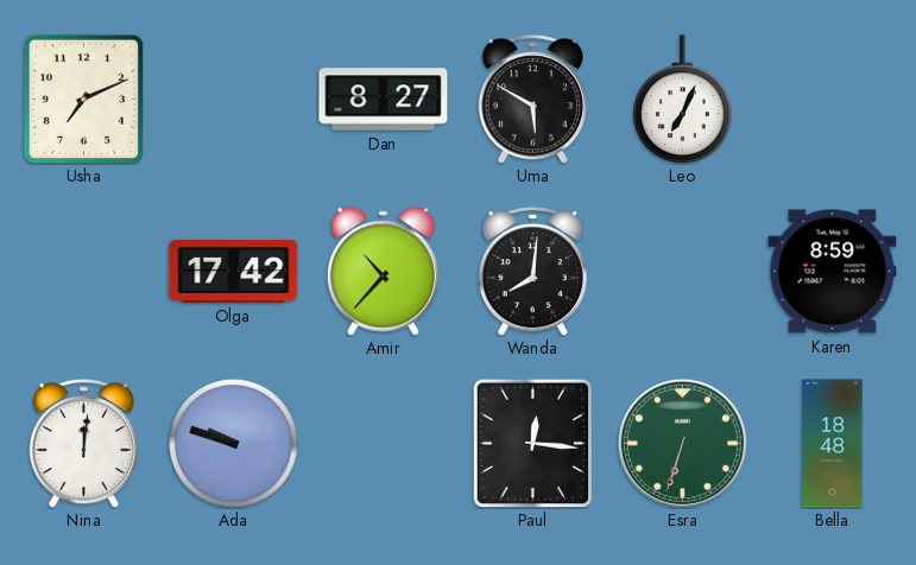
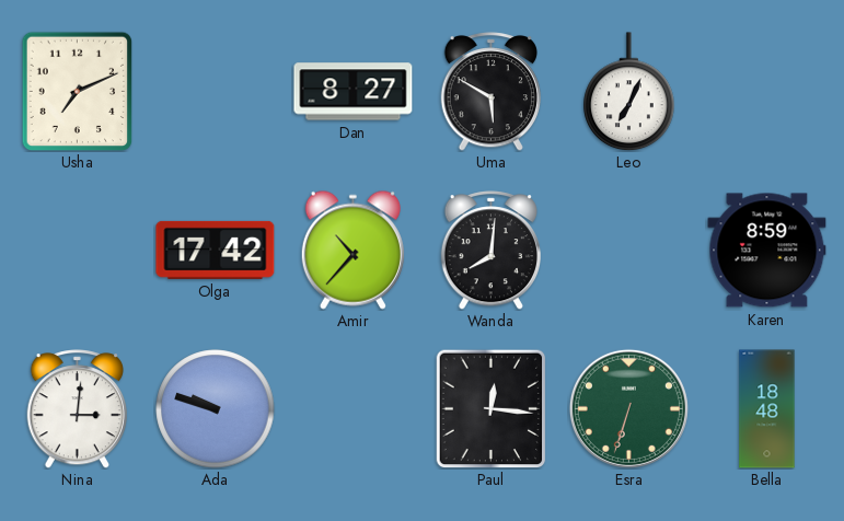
Nina: 12:01 -> 3:01
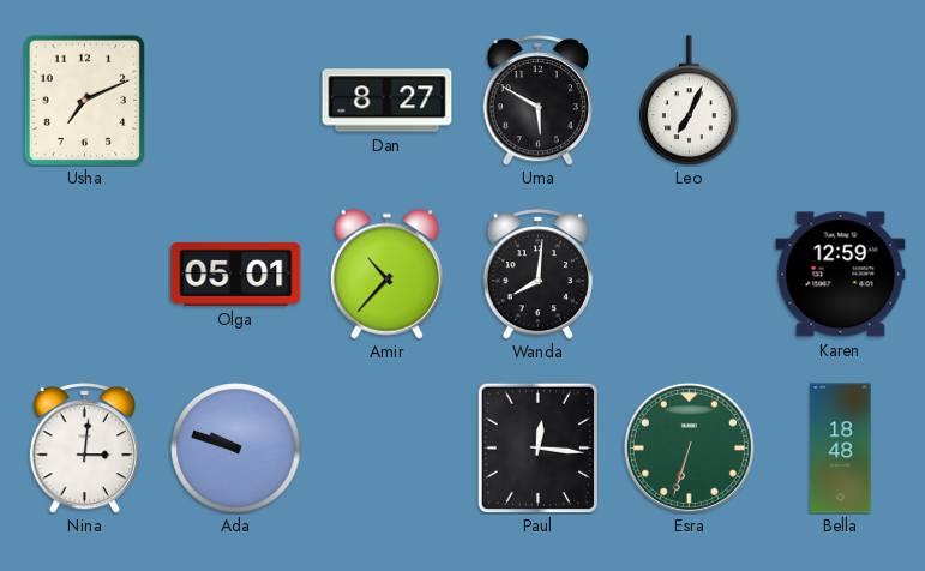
Olga: 17:42 -> 05:01
Karen: 8:59 -> 12:59
